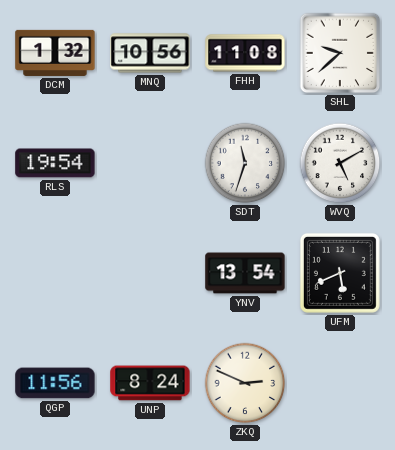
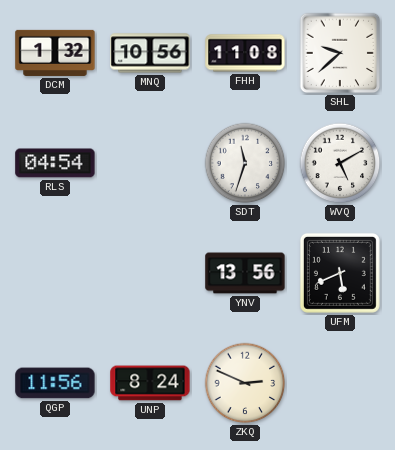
RLS: 19:54 -> 04:54
YNV: 13:54 -> 13:56
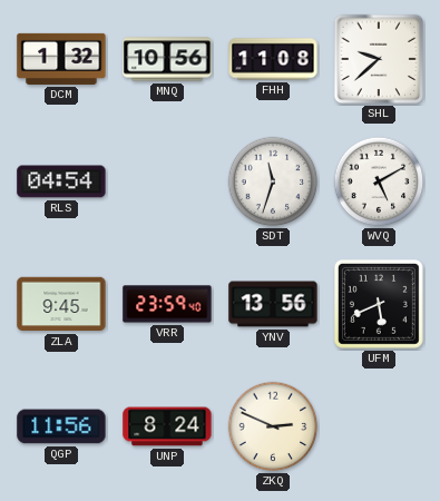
ZLA: none -> 9:45
VRR: none -> 23:59
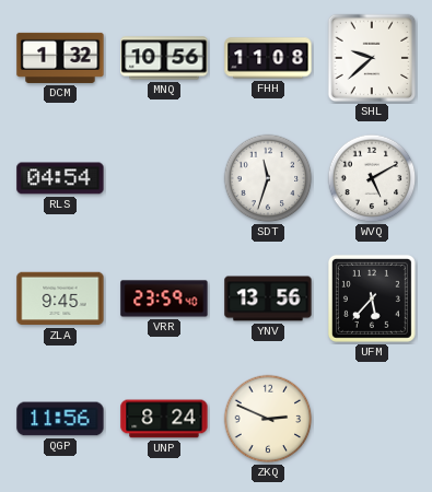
UFM: 5:41 -> 5:37
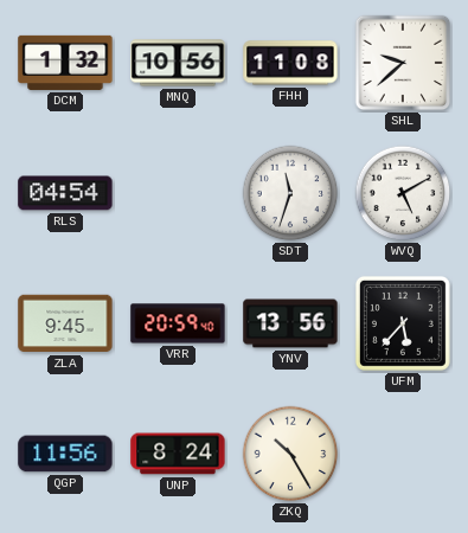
VRR: 23:59 -> 20:59
ZKQ: 2:49 -> 10:25
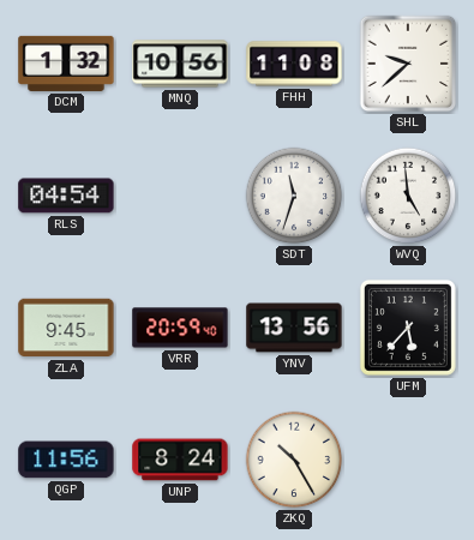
WVQ: 5:10 -> 4:59
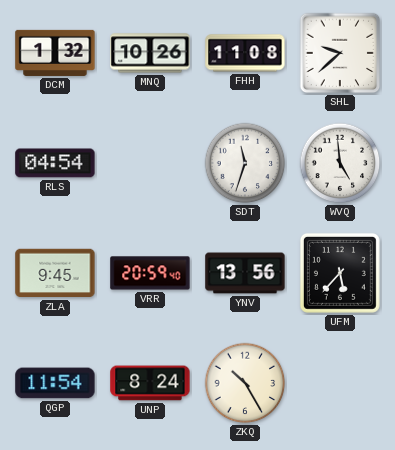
MNQ: 10:56 -> 10:26
QGP: 11:56 -> 11:54
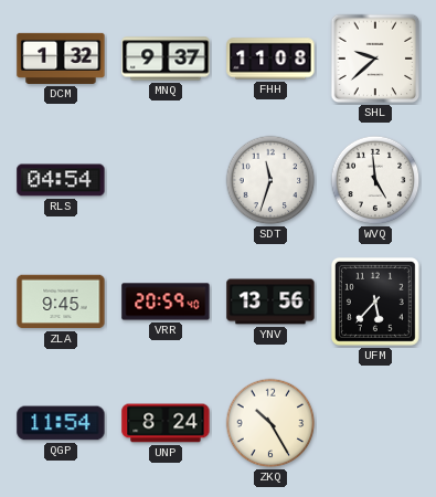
MNQ: 10:26 -> 9:37
